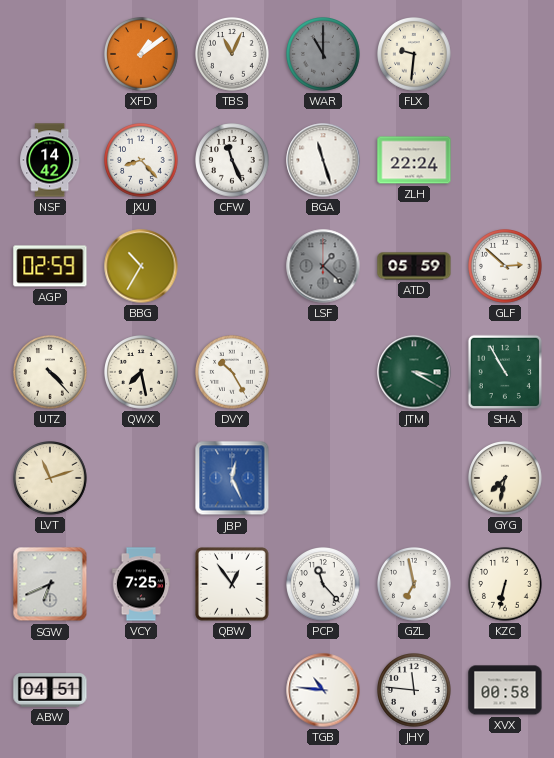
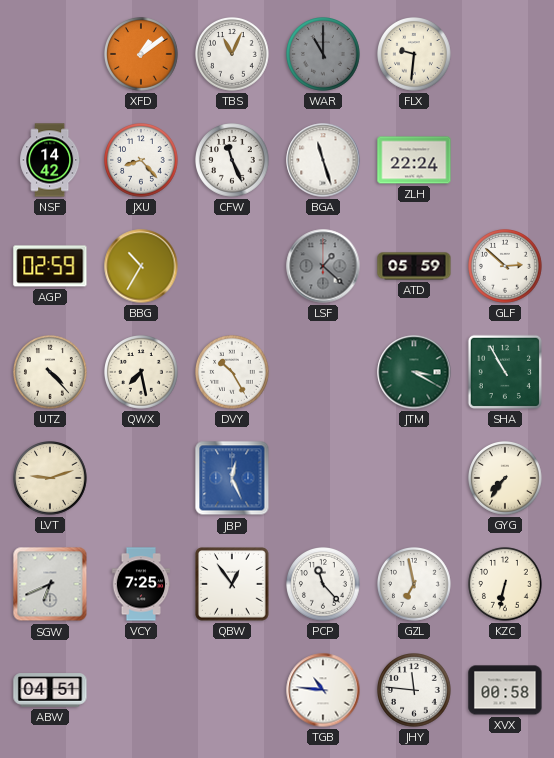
LVT: 11:12 -> 9:12
GYG: 7:32 -> 7:36
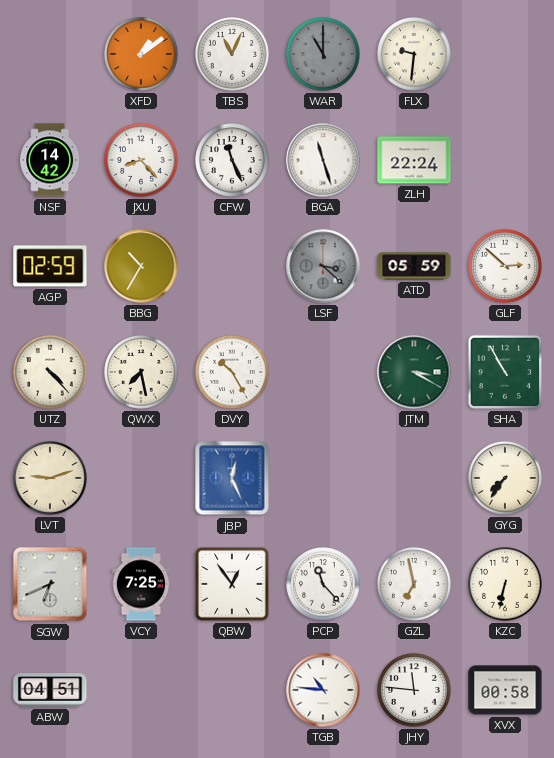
LSF: 1:22 -> 3:22
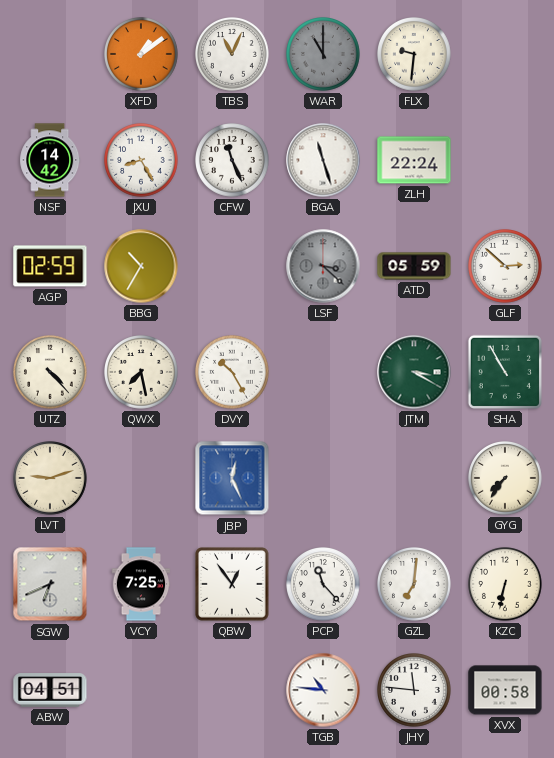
JXU: 8:23 -> 8:25
GZL: 6:58 -> 7:01
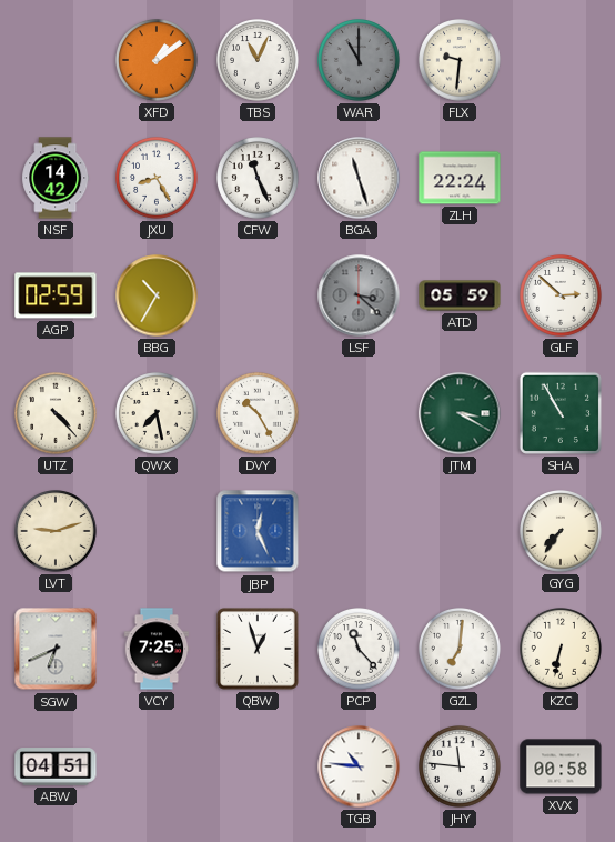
QBW: 12:54 -> 12:57
